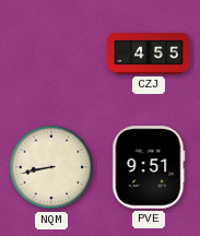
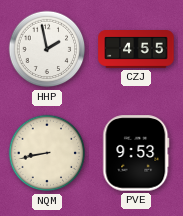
HHP: none -> 1:58
PVE: 9:51 -> 9:53
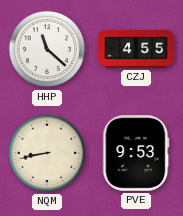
HHP: 1:58 -> 11:22
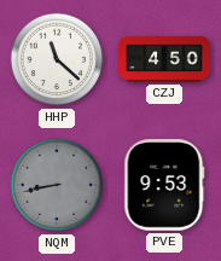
CZJ: 4:55 -> 4:50
NQM dial: cream -> grey
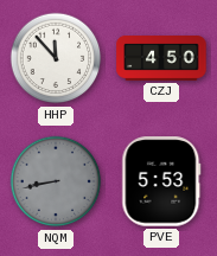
HHP: 11:22 -> 11:53
PVE: 9:53 -> 5:53
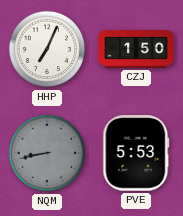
HHP: 11:53 -> 7:04
CZJ: 4:50 -> 1:50
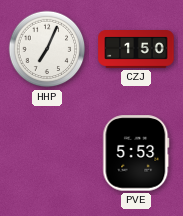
NQM: 8:43 -> none
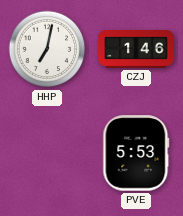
HHP: 7:04 -> 7:02
CZJ: 1:50 -> 1:46
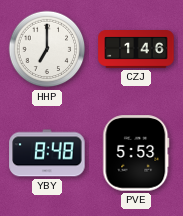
HHP: 7:02 -> 7:00
YBY: none -> 8:48
